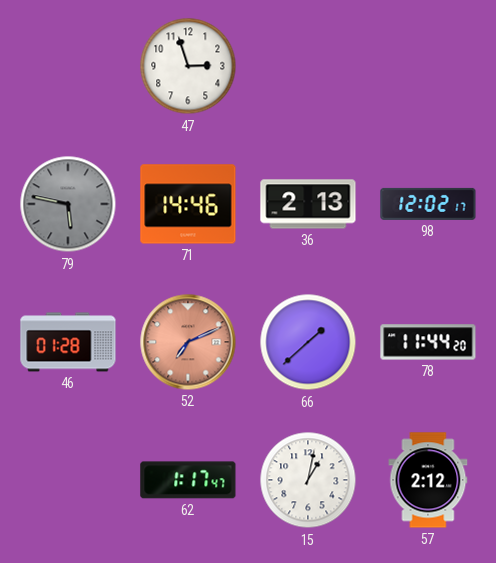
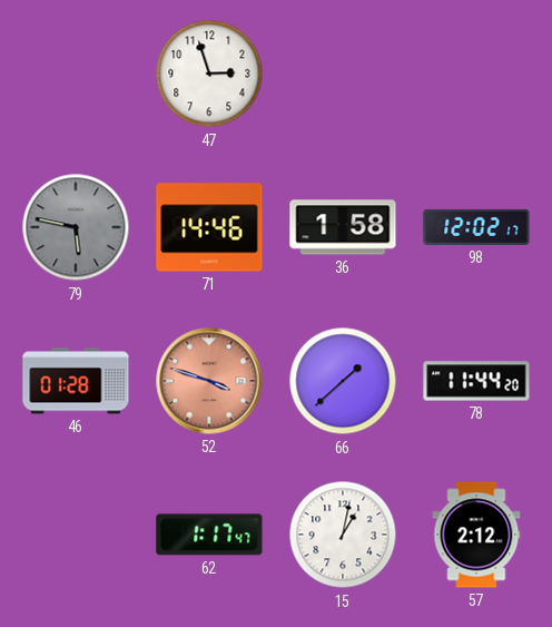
36: 2:13 -> 1:58
52: 7:11 -> 3:48
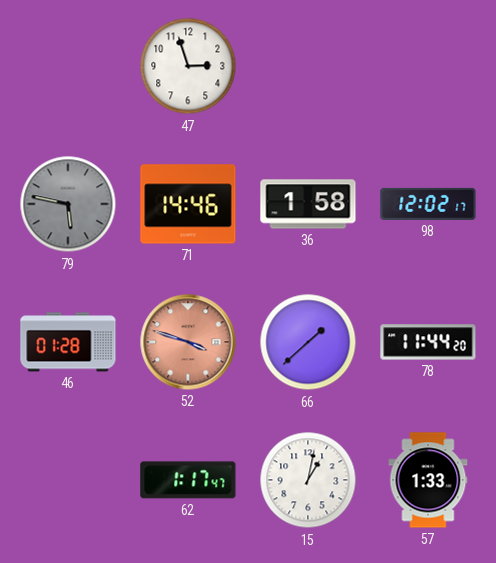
57: 2:12 -> 1:33
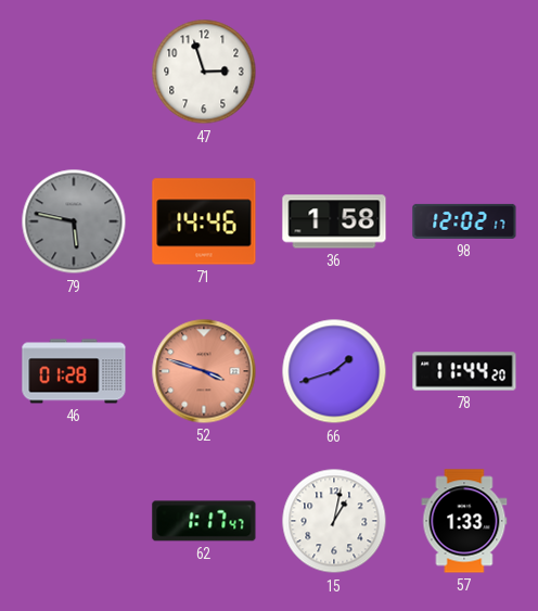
66: 1:38 -> 1:42
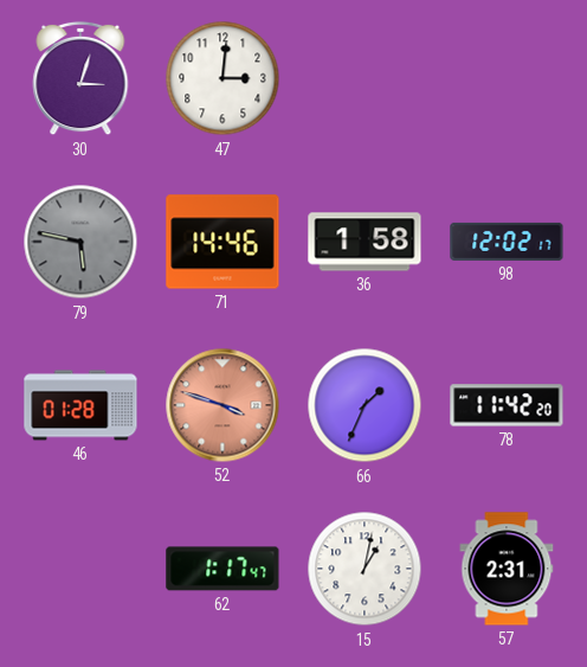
30: none -> 3:03
47: 2:57 -> 3:01
66: 1:42 -> 1:34
78: 11:44 -> 11:42
57: 1:33 -> 2:31
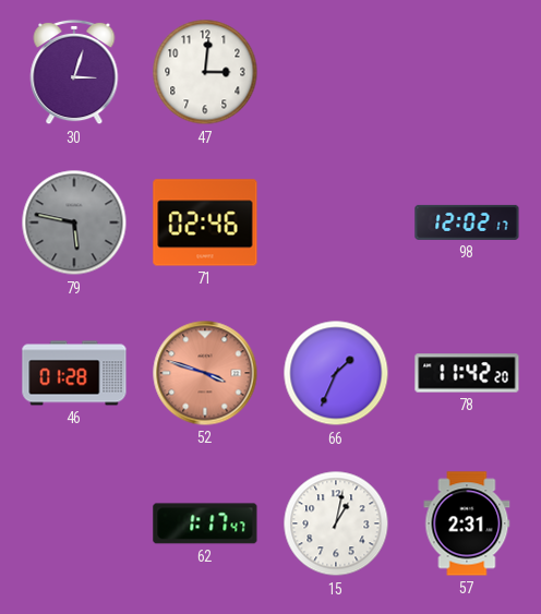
71: 14:46 -> 02:46
36: 1:58 -> none
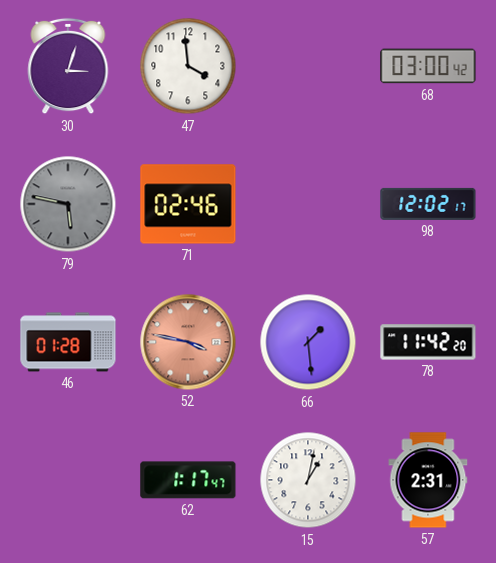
47: 3:01 -> 3:59
68: none -> 03:00
52: 3:48 -> 3:47
66: 1:34 -> 1:29
